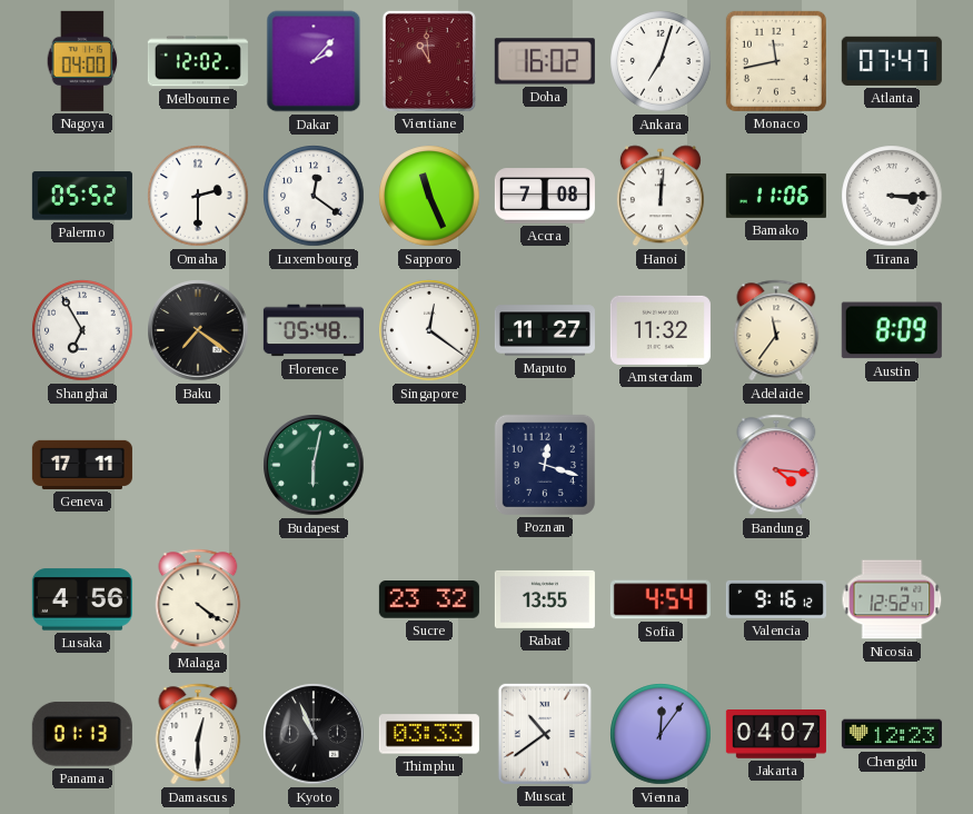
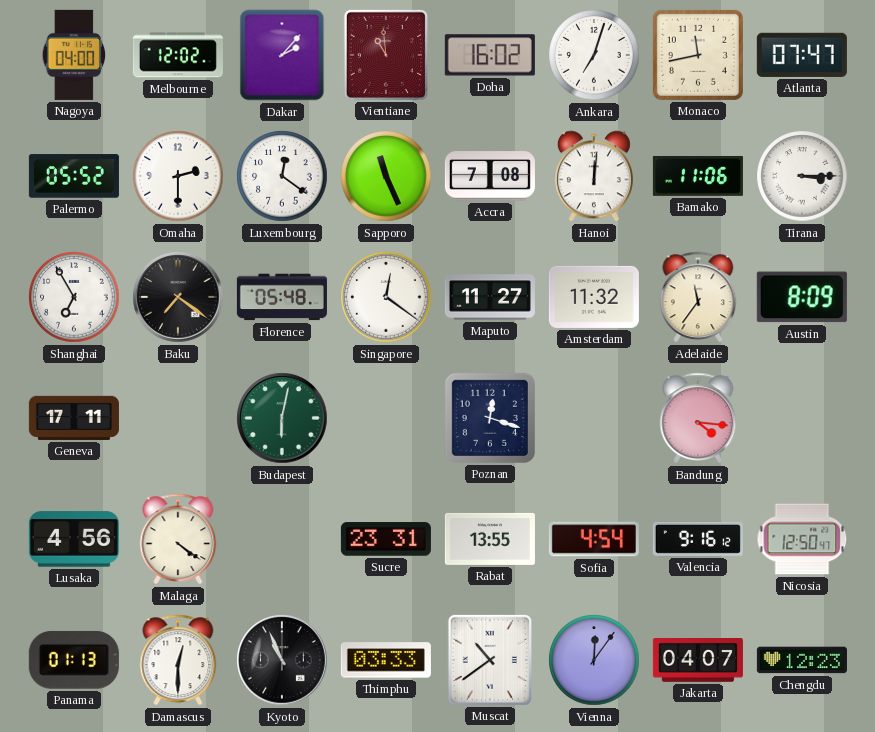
Sucre: 23:32 -> 23:31
Nicosia: 12:52 -> 12:50
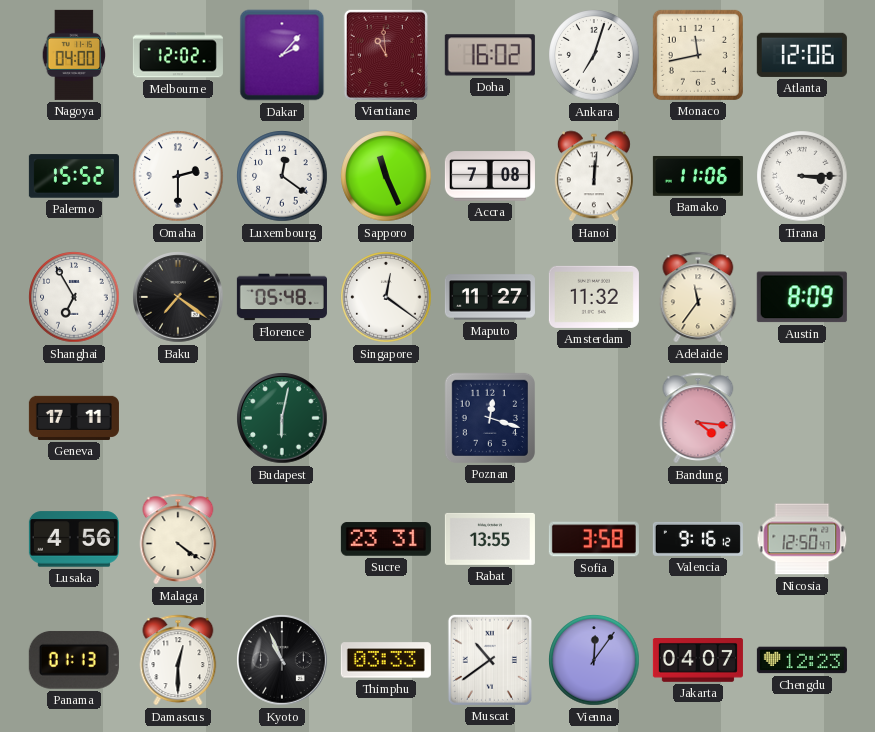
Atlanta: 07:47 -> 12:06
Palermo: 05:52 -> 15:52
Sofia: 4:54 -> 3:58
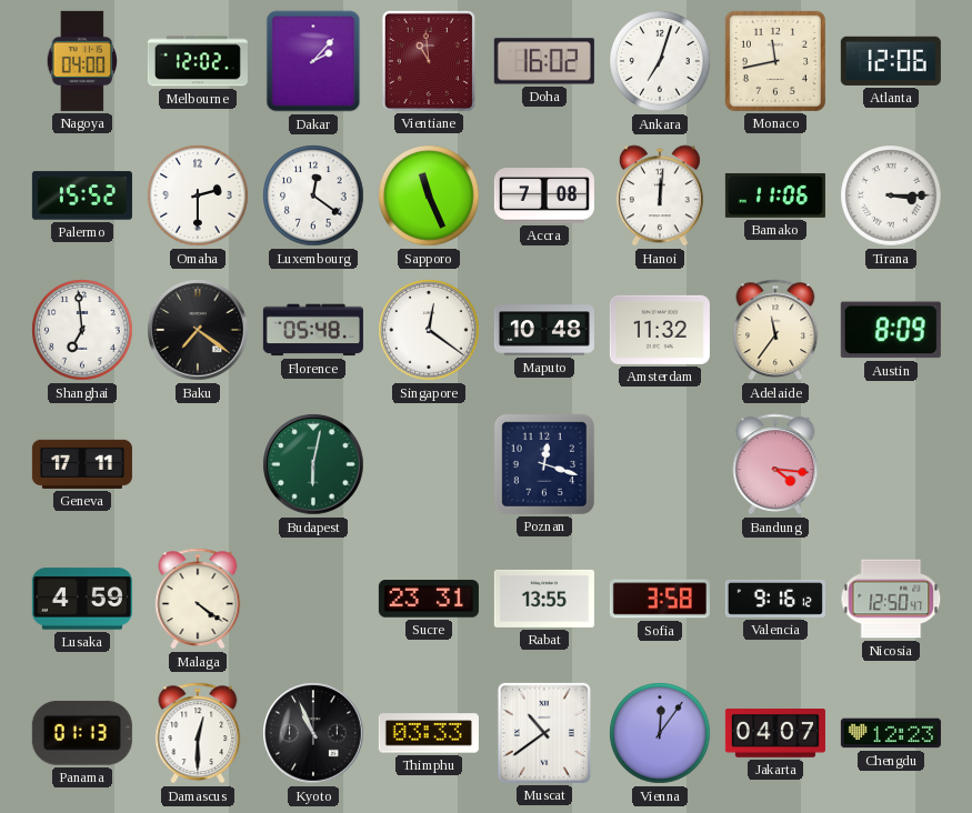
Shanghai: 6:55 -> 6:59
Maputo: 11:27 -> 10:48
Lusaka: 4:56 -> 4:59
